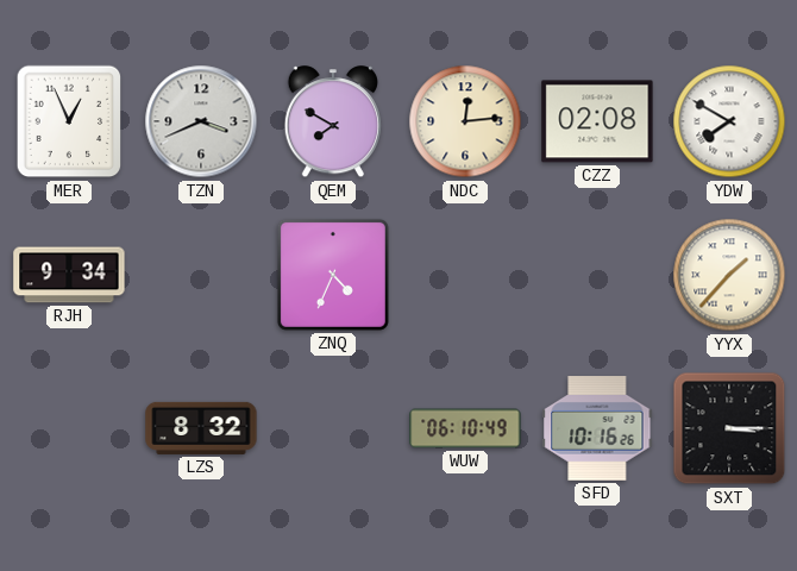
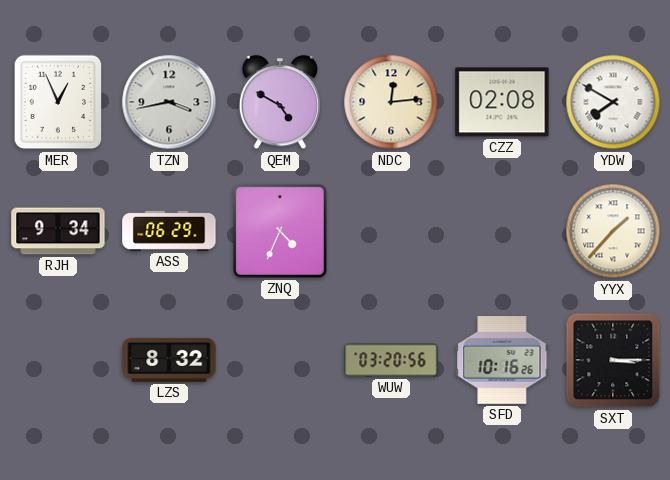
TZN: 3:41 -> 3:43
QEM: 7:50 -> 4:50
ASS: none -> 06:29
WUW: 06:10 -> 03:20
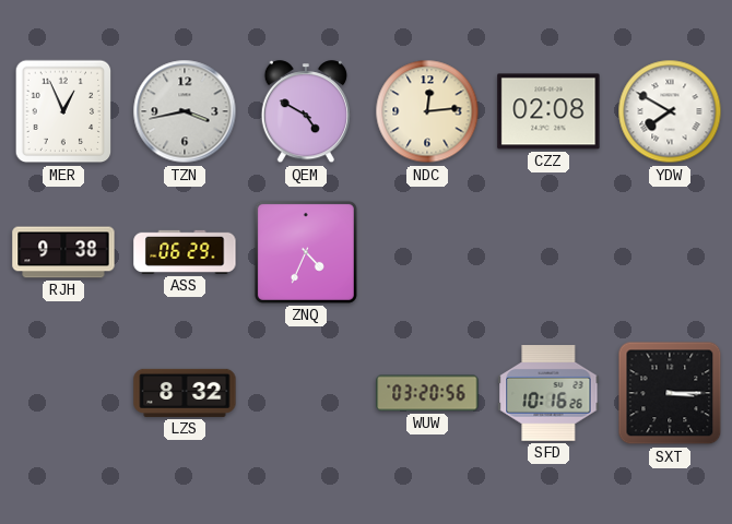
RJH: 9:34 -> 9:38
YYX: 1:37 -> none
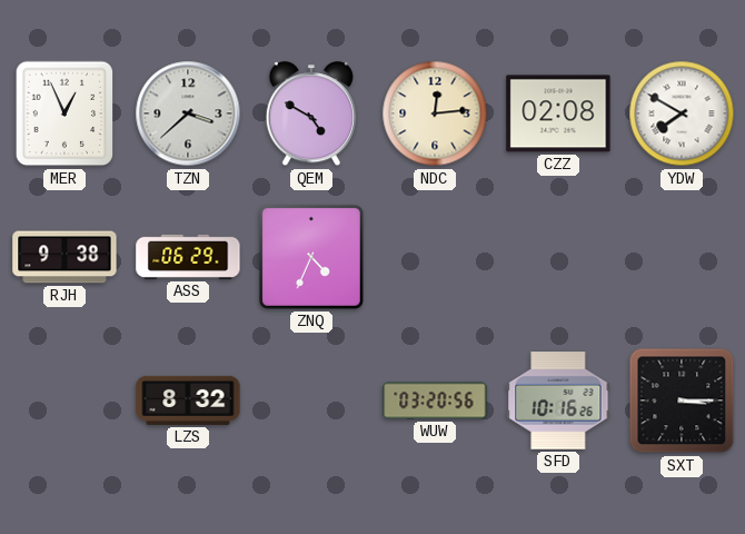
TZN: 3:43 -> 3:38
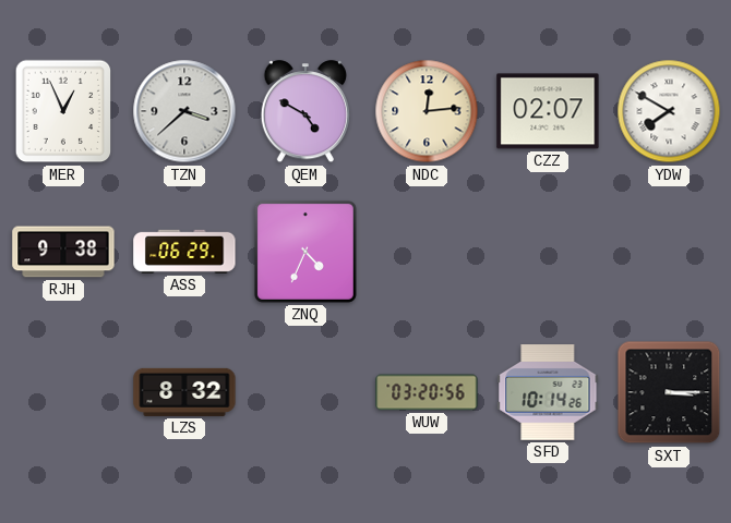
CZZ: 02:08 -> 02:07
SFD: 10:16 -> 10:14
